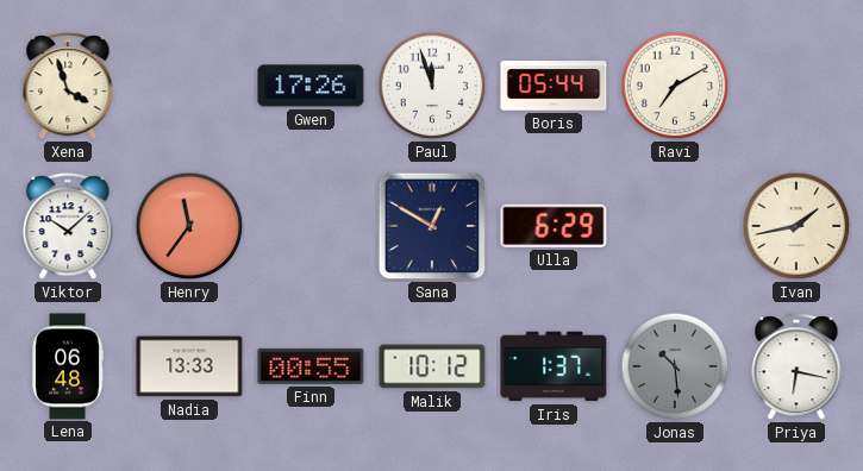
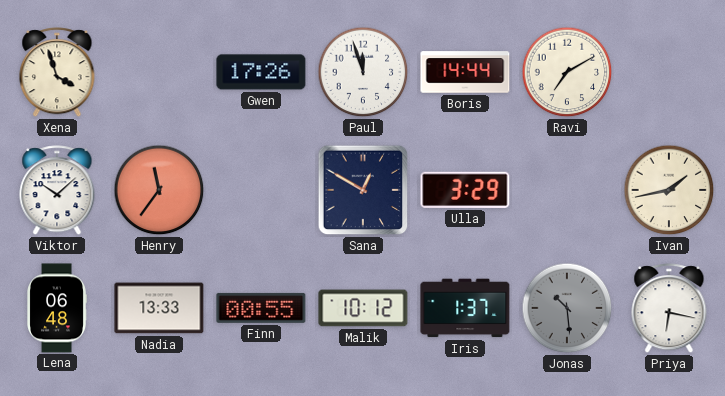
Boris: 05:44 -> 14:44
Ulla: 6:29 -> 3:29
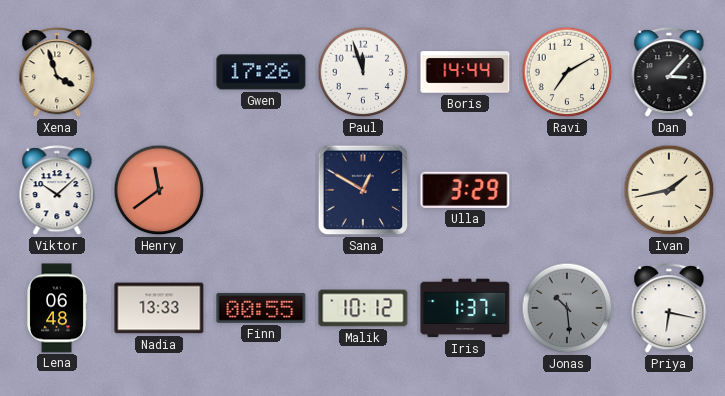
Dan: none -> 3:07
Henry: 11:36 -> 11:39
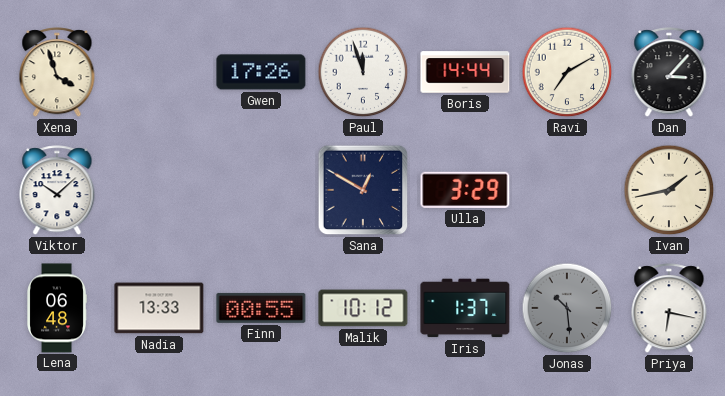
Henry: 11:39 -> none
